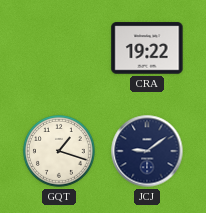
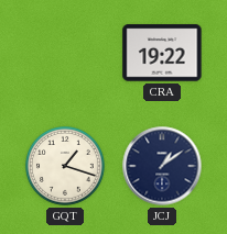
JCJ: 9:09 -> 1:09
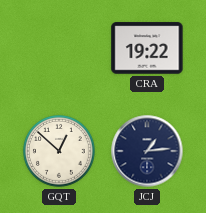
GQT: 1:18 -> 12:52
JCJ: 1:09 -> 1:14
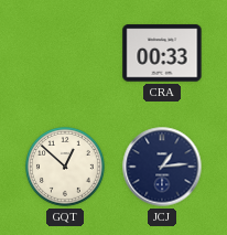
CRA: 19:22 -> 00:33
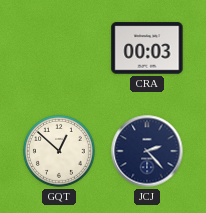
CRA: 00:33 -> 00:03
JCJ: 1:14 -> 2:23
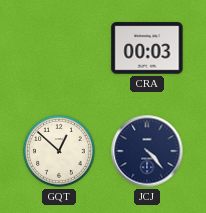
JCJ: 2:23 -> 4:23
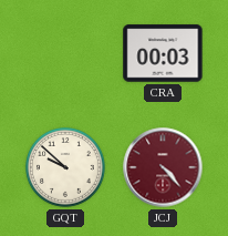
GQT: 12:52 -> 9:52
JCJ dial: navy -> burgundy
